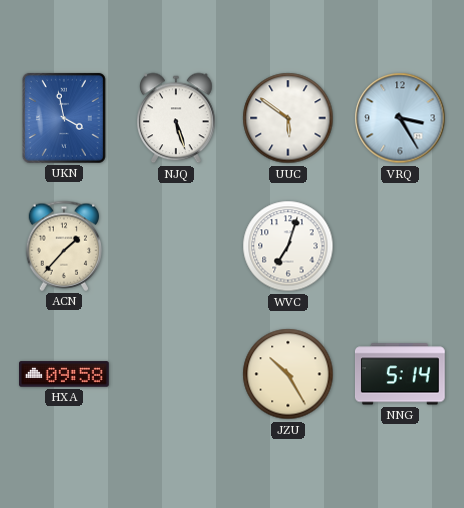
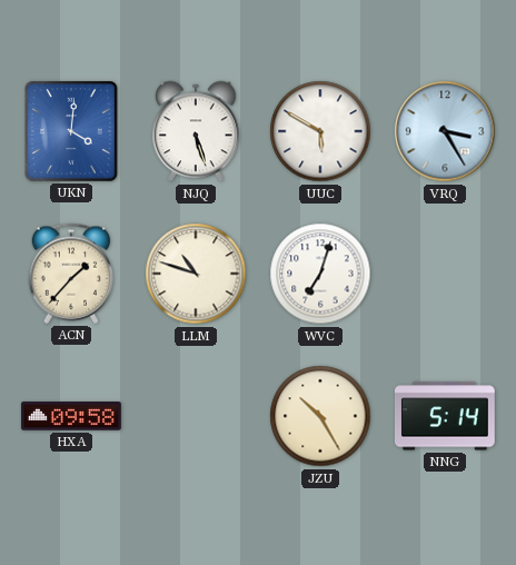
UKN: 3:58 -> 4:01
UUC: 5:51 -> 5:50
LLM: none -> 10:48
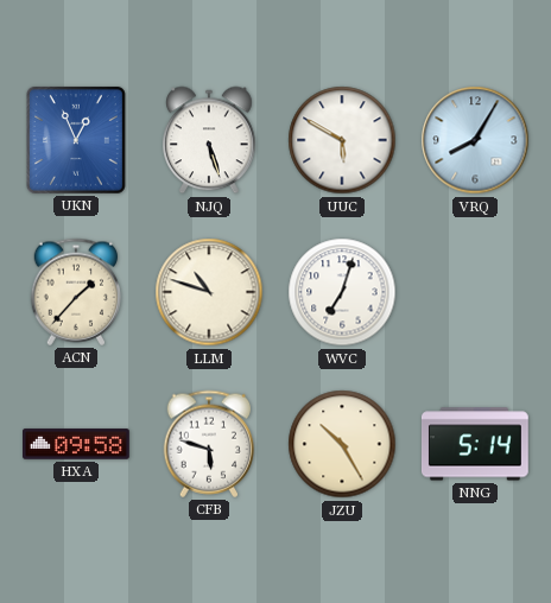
UKN: 4:01 -> 12:56
VRQ: 3:25 -> 8:05
CFB: none -> 5:48
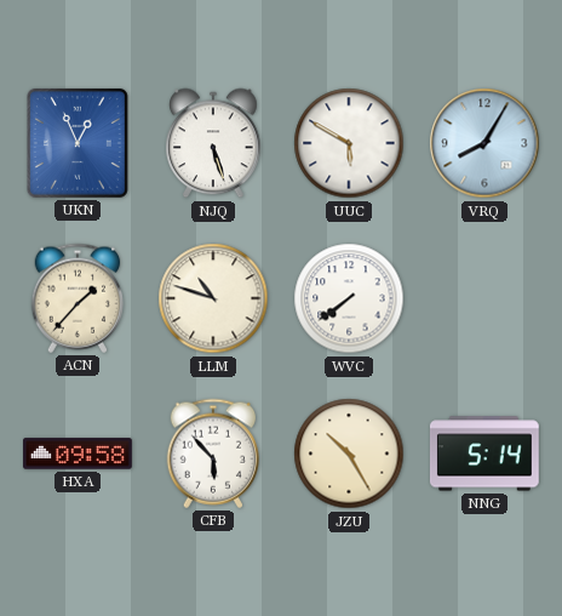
WVC: 7:03 -> 7:39
CFB: 5:48 -> 5:53
